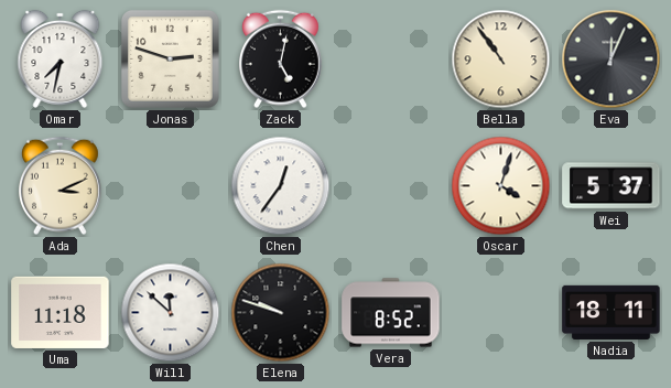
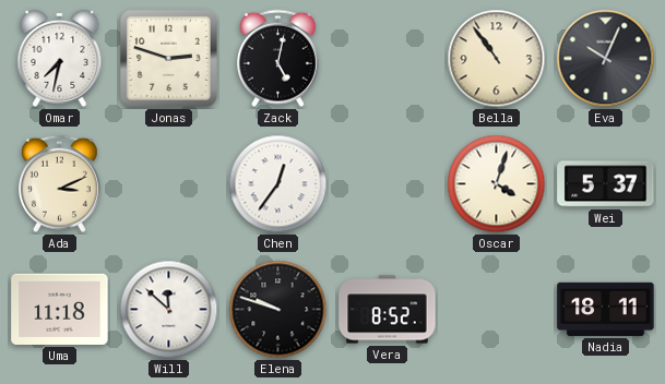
Eva: 12:04 -> 10:04
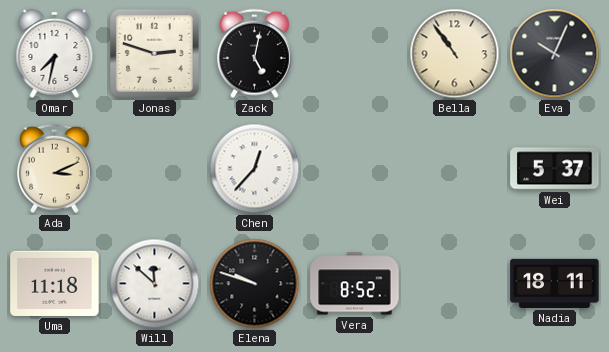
Chen: 12:36 -> 12:37
Oscar: 4:03 -> none
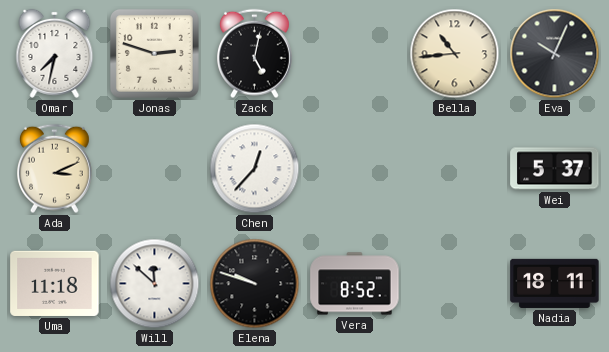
Bella: 10:54 -> 10:44
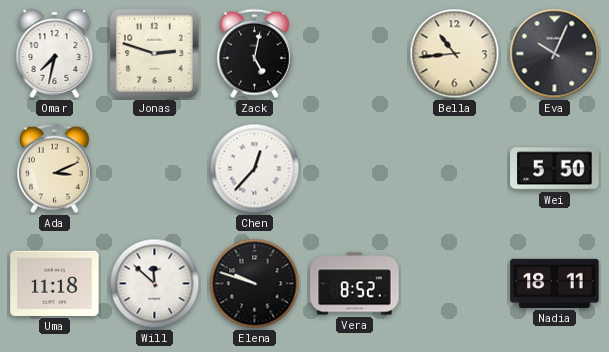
Wei: 5:37 -> 5:50
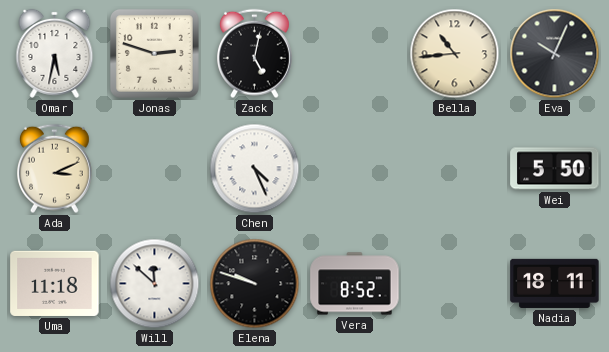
Omar: 7:32 -> 5:32
Chen: 12:37 -> 4:26
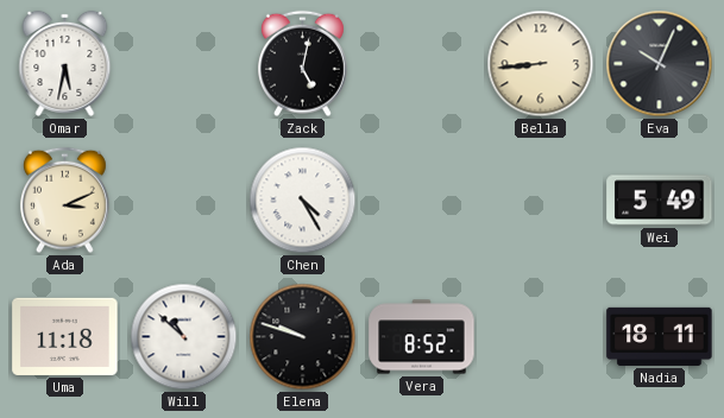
Jonas: 2:48 -> none
Bella: 10:44 -> 8:44
Chen: 4:26 -> 4:25
Wei: 5:50 -> 5:49
Will: 11:52 -> 10:52
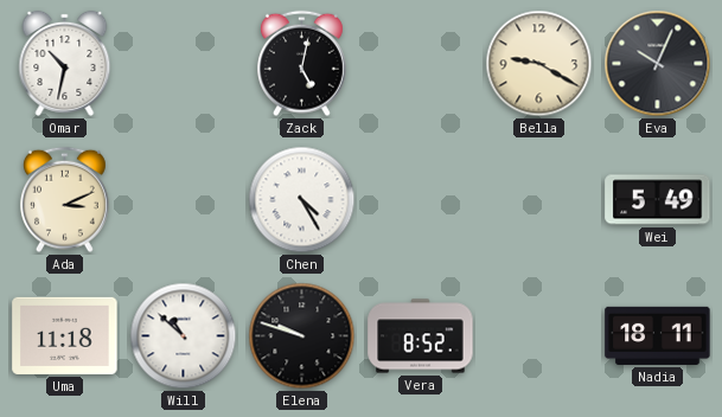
Omar: 5:32 -> 10:32
Bella: 8:44 -> 9:20
